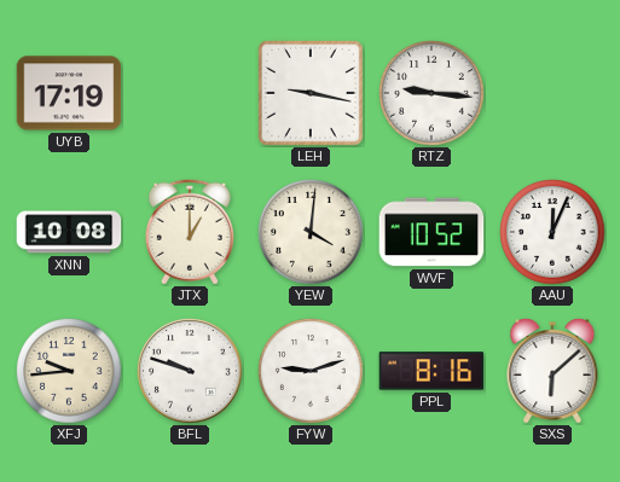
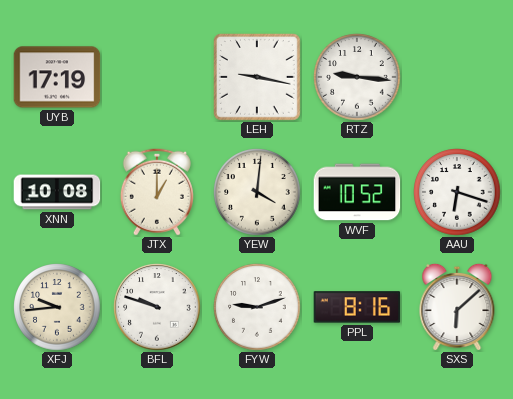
AAU: 12:04 -> 6:18
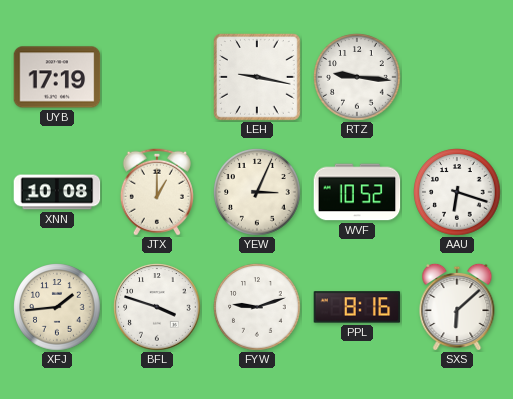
YEW: 4:01 -> 3:04
XFJ: 9:44 -> 1:44
BFL: 9:48 -> 3:48
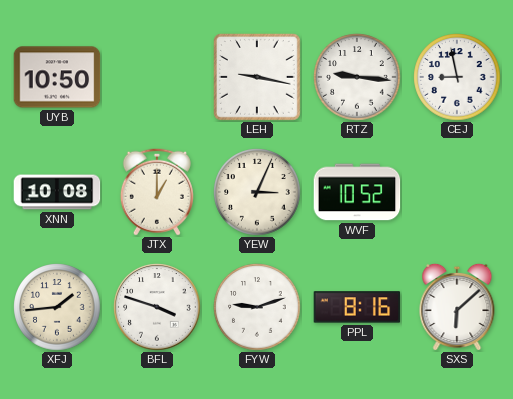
UYB: 17:19 -> 10:50
CEJ: none -> 8:58
AAU: 6:18 -> none
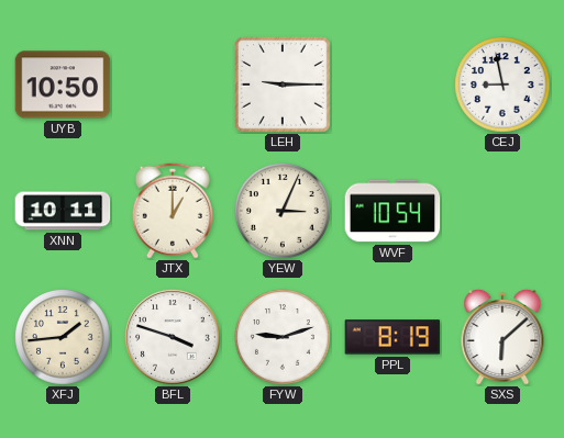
LEH: 9:17 -> 9:15
RTZ: 9:16 -> none
XNN: 10:08 -> 10:11
WVF: 10:52 -> 10:54
PPL: 8:16 -> 8:19
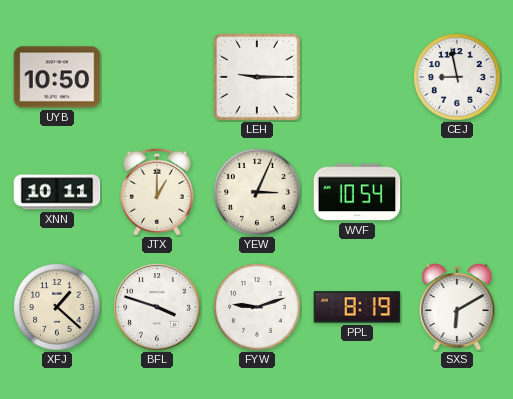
XFJ: 1:44 -> 1:22
SXS: 6:08 -> 6:10
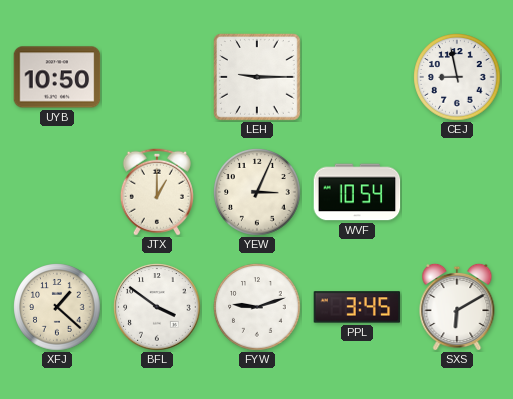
XNN: 10:11 -> none
BFL: 3:48 -> 3:51
PPL: 8:19 -> 3:45
